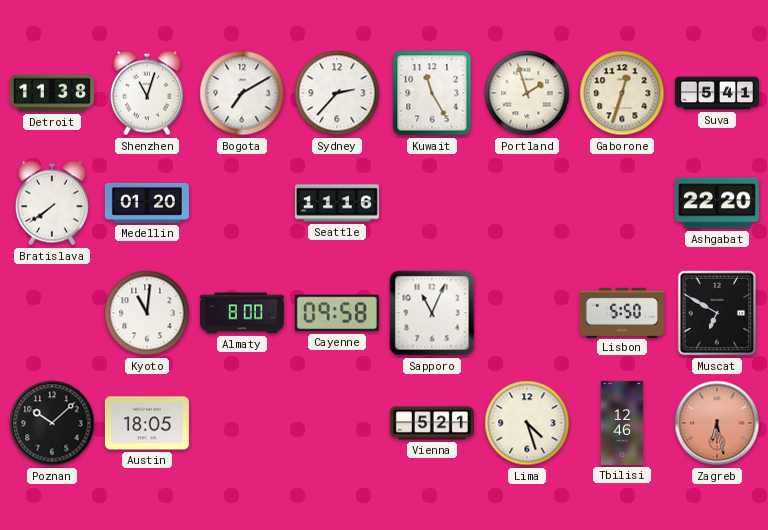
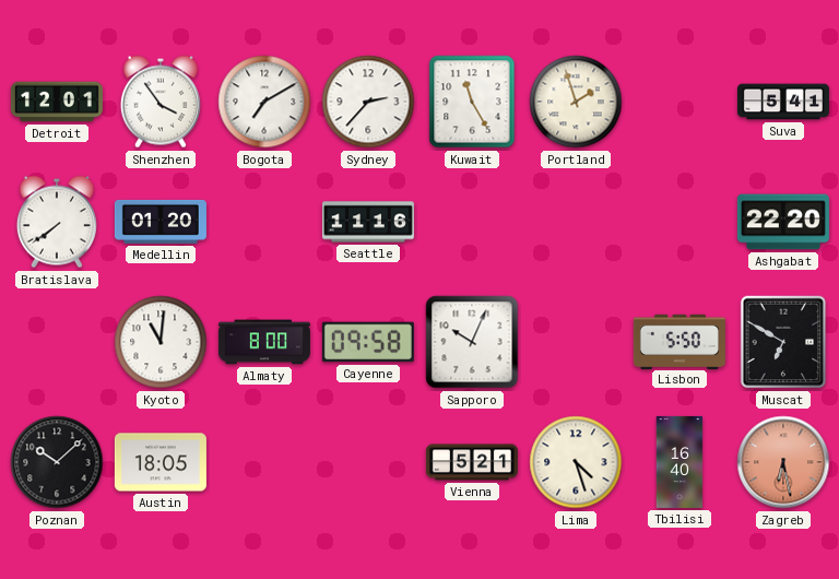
Detroit: 11:38 -> 12:01
Shenzhen: 11:03 -> 3:54
Gaborone: 12:33 -> none
Sapporo: 11:04 -> 10:04
Tbilisi: 12:46 -> 16:40
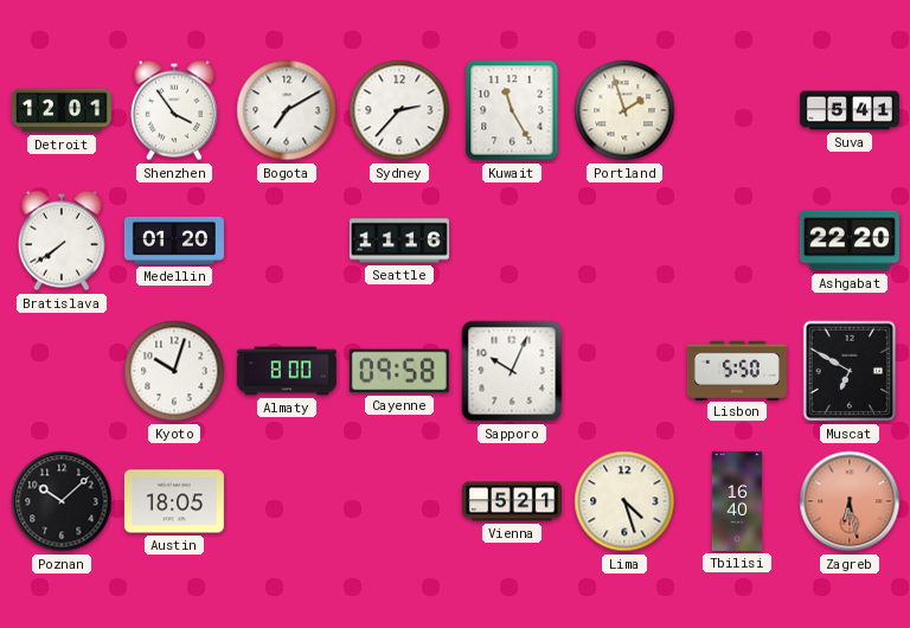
Kyoto: 11:01 -> 10:03
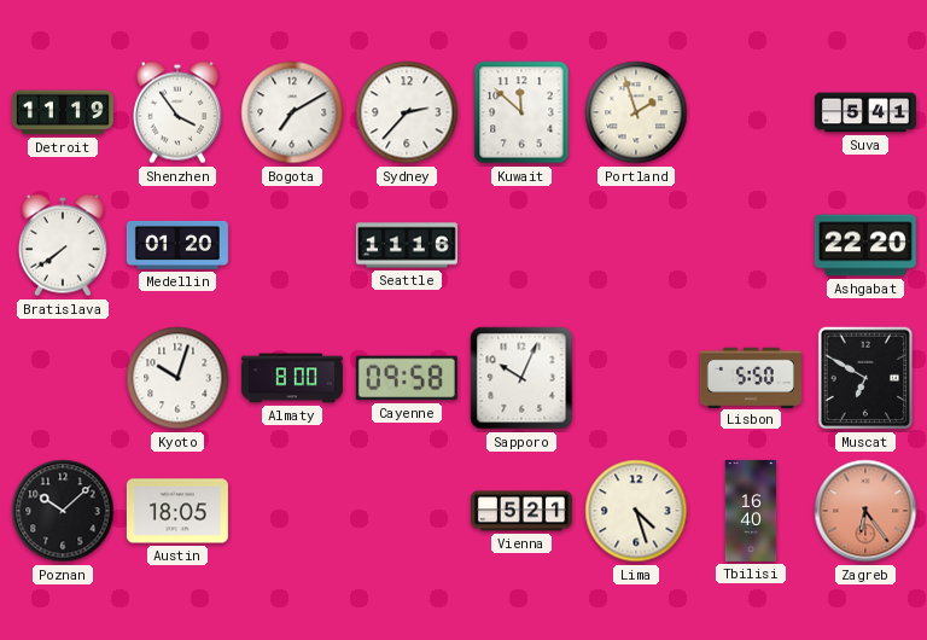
Detroit: 12:01 -> 11:19
Kuwait: 11:25 -> 11:52
Zagreb: 6:28 -> 6:24
